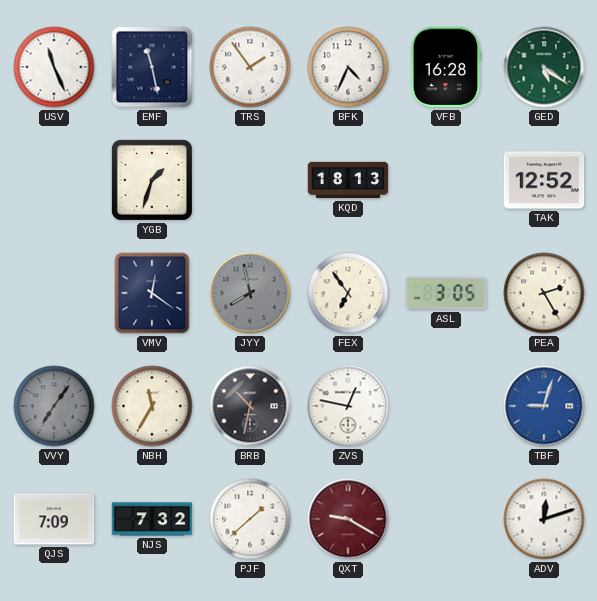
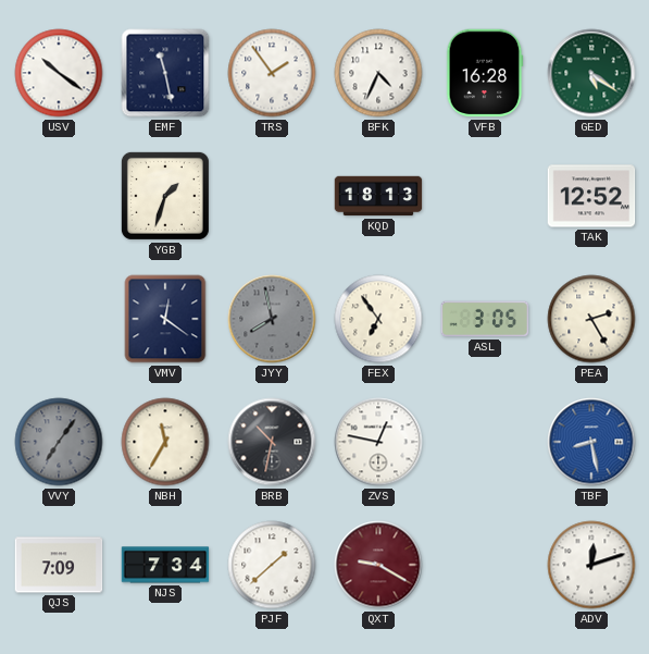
USV: 11:26 -> 10:21
TBF: 9:03 -> 8:28
NJS: 7:32 -> 7:34
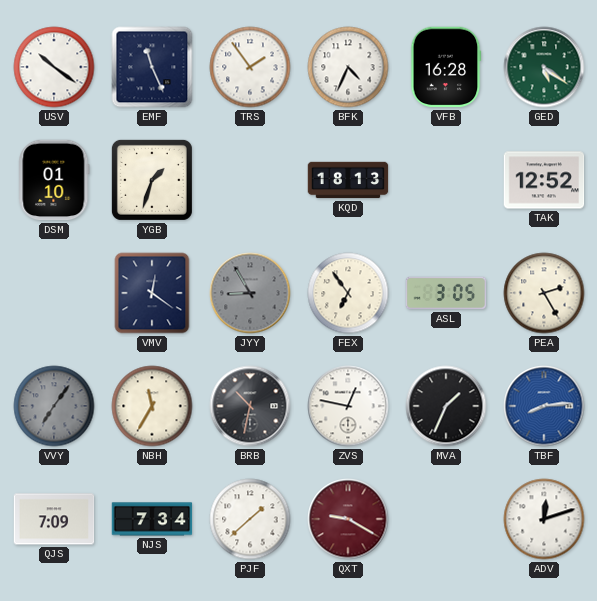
EMF: 11:28 -> 11:26
DSM: none -> 01:10
JYY: 7:58 -> 8:55
MVA: none -> 1:34
TBF: 8:28 -> 8:14
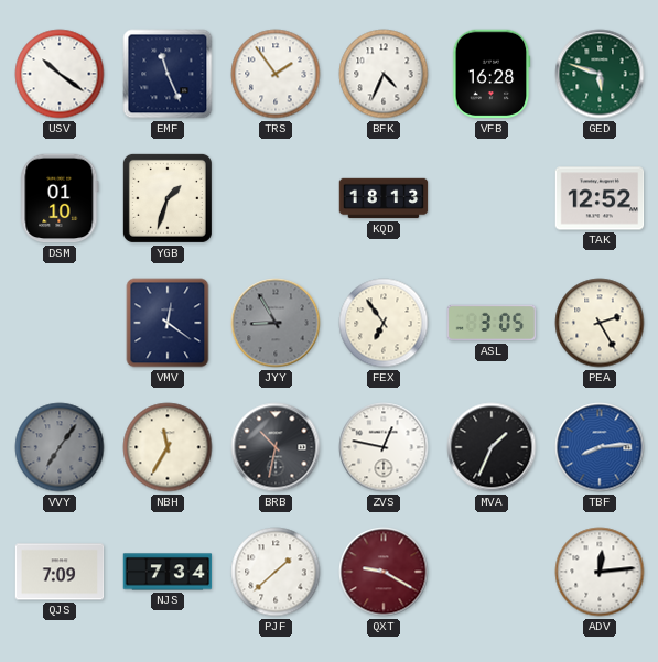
GED: 5:21 -> 5:48
ADV: 12:12 -> 12:14
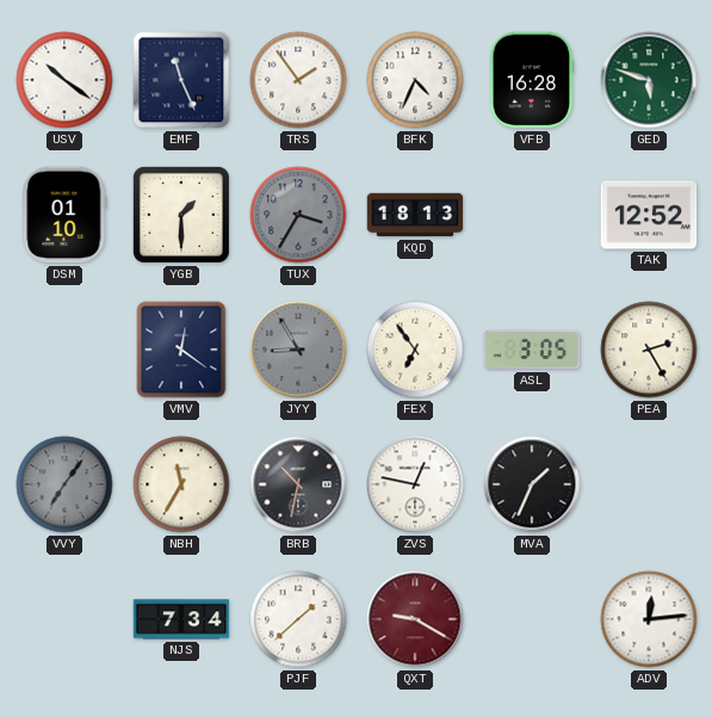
YGB: 1:33 -> 1:30
TUX: none -> 3:35
TBF: 8:14 -> none
QJS: 7:09 -> none
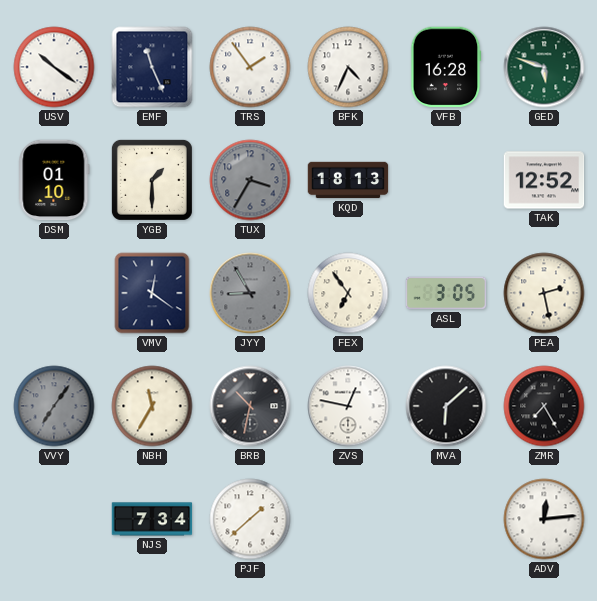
PEA: 2:25 -> 2:28
MVA: 1:34 -> 6:08
ZMR: none -> 7:25
QXT: 9:20 -> none
